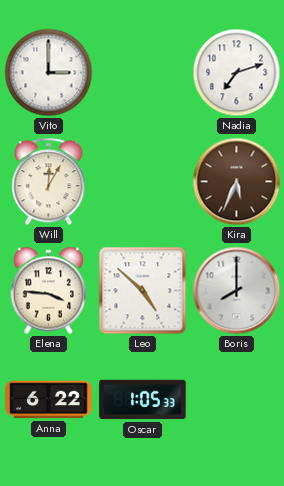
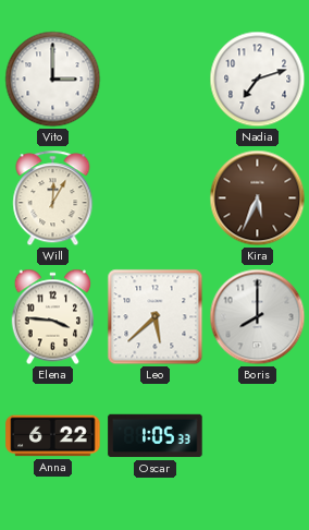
Leo: 4:52 -> 5:38
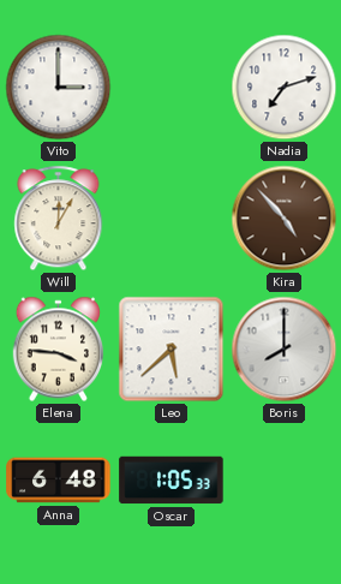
Kira: 5:34 -> 4:53
Anna: 6:22 -> 6:48
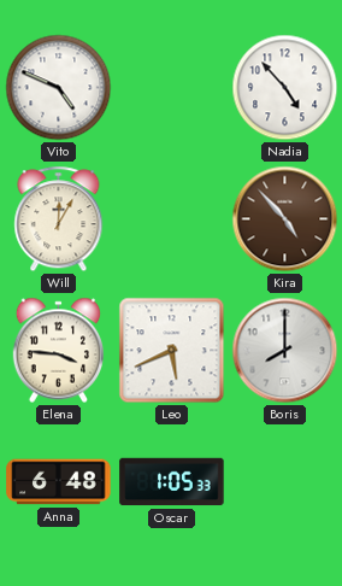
Vito: 3:00 -> 4:49
Nadia: 7:12 -> 4:53
Leo: 5:38 -> 5:41
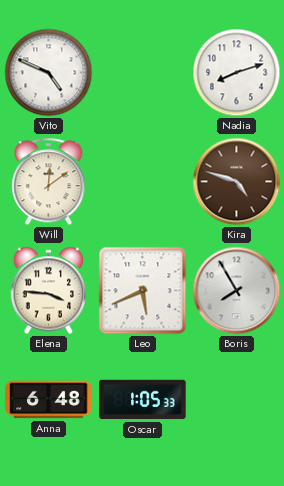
Nadia: 4:53 -> 8:12
Will: 12:05 -> 12:09
Kira: 4:53 -> 4:48
Boris: 8:00 -> 7:55
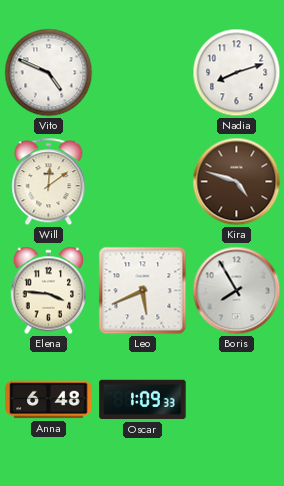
Oscar: 1:05 -> 1:09
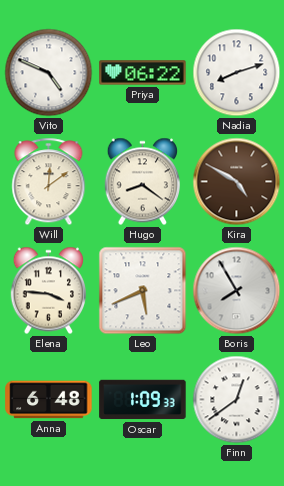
Priya: none -> 06:22
Hugo: none -> 8:21
Kira: 4:48 -> 4:50
Finn: none -> 12:39
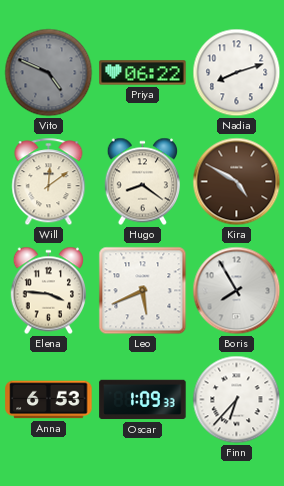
Vito dial: white -> grey
Anna: 6:48 -> 6:53
Finn: 12:39 -> 6:37
